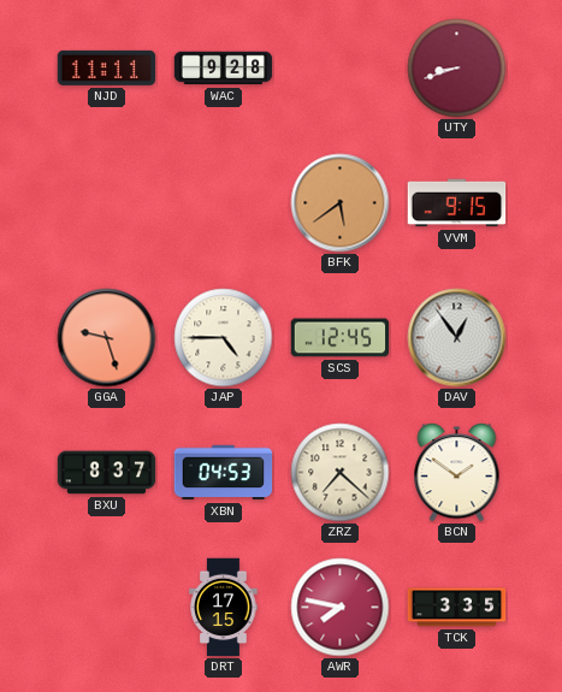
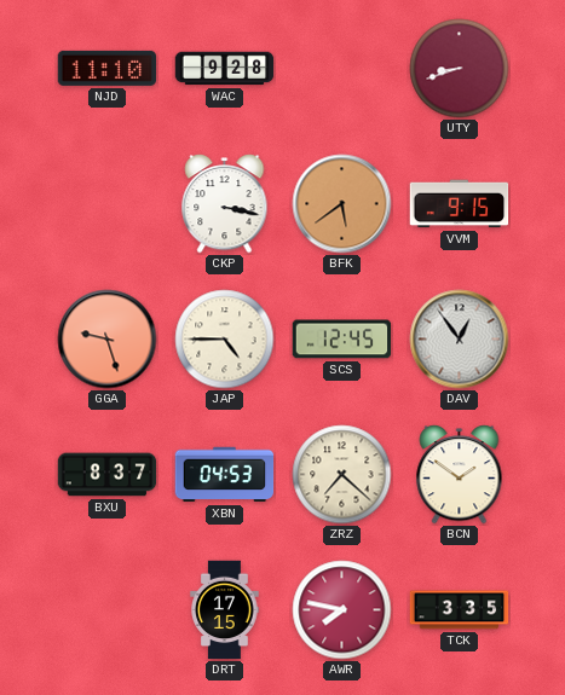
NJD: 11:11 -> 11:10
CKP: none -> 3:17
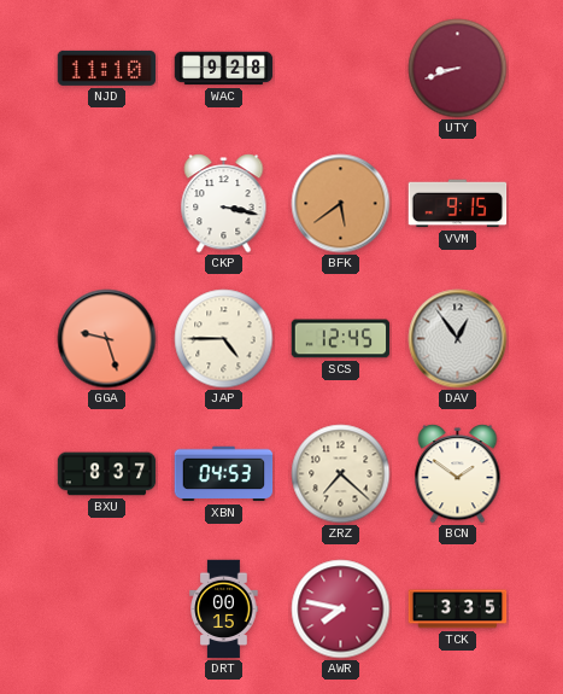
DRT: 17:15 -> 00:15
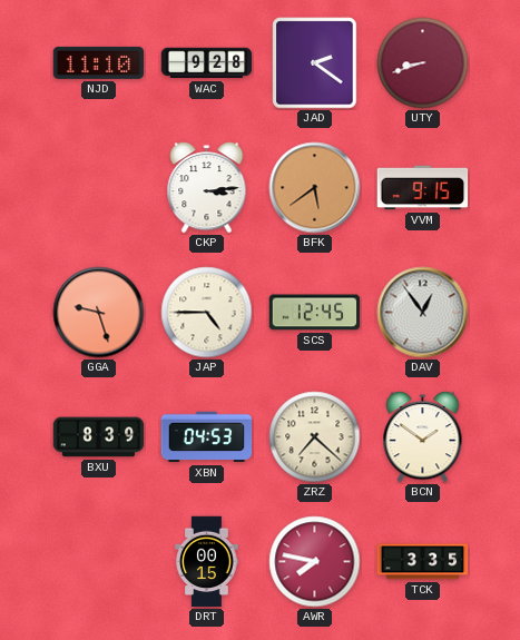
JAD: none -> 2:21
CKP: 3:17 -> 3:14
BXU: 8:37 -> 8:39
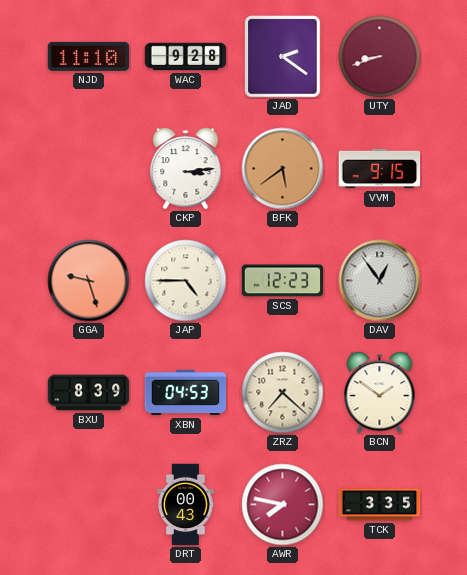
SCS: 12:45 -> 12:23
DRT: 00:15 -> 00:43
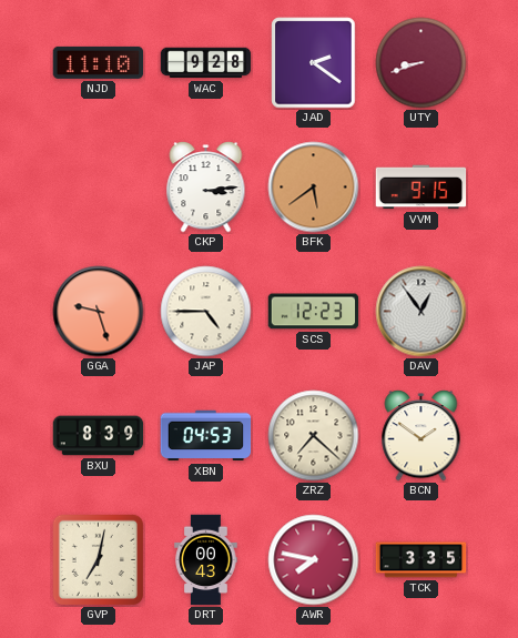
GVP: none -> 7:02
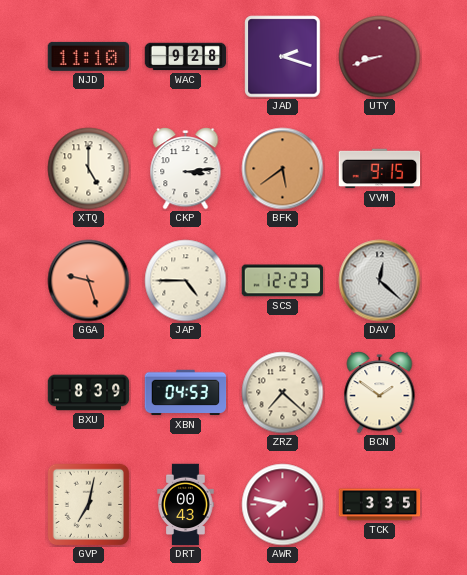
JAD: 2:21 -> 2:18
XTQ: none -> 5:00
DAV: 12:54 -> 12:22
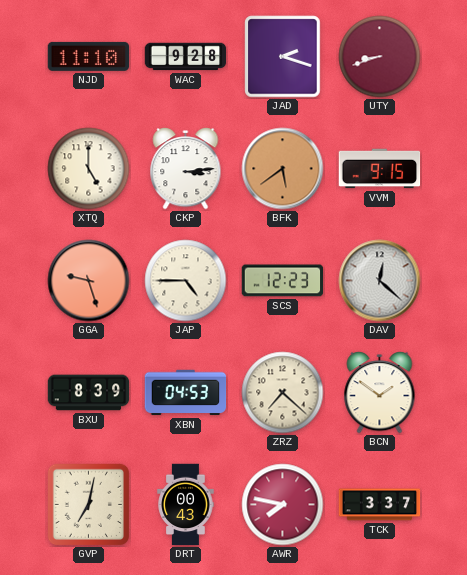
TCK: 3:35 -> 3:37
